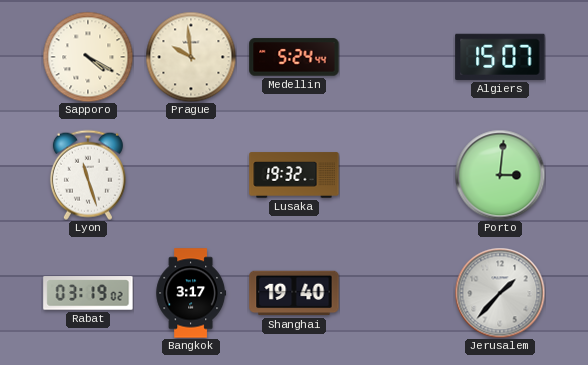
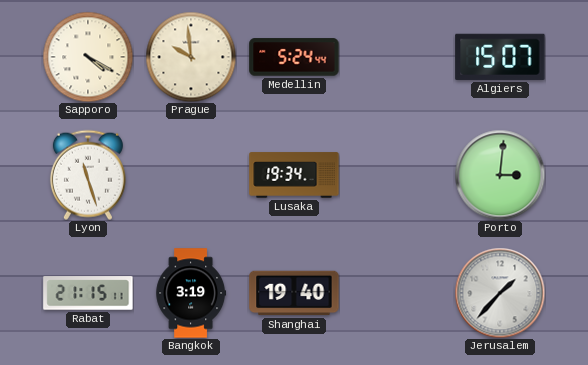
Lusaka: 19:32 -> 19:34
Rabat: 03:19 -> 21:15
Bangkok: 3:17 -> 3:19
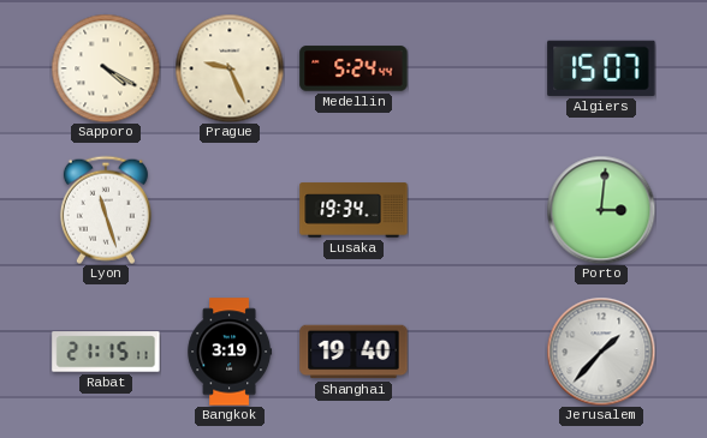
Prague: 9:59 -> 9:26
